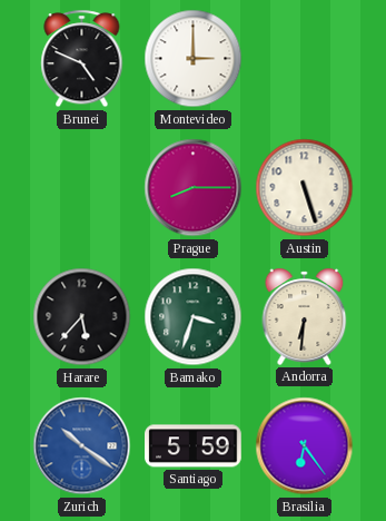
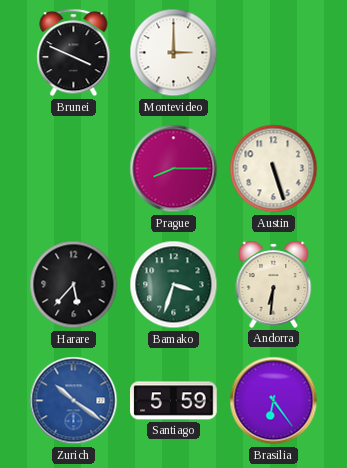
Brunei: 4:49 -> 3:49
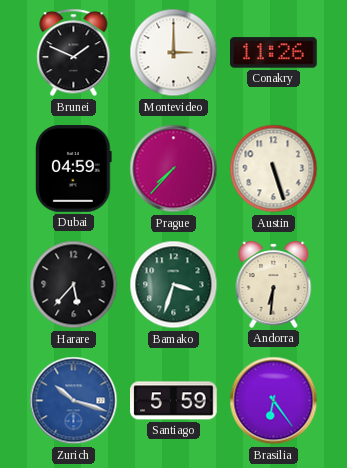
Brunei: 3:49 -> 1:49
Conakry: none -> 11:26
Dubai: none -> 04:59
Prague: 8:15 -> 7:37
Zurich: 10:21 -> 10:18
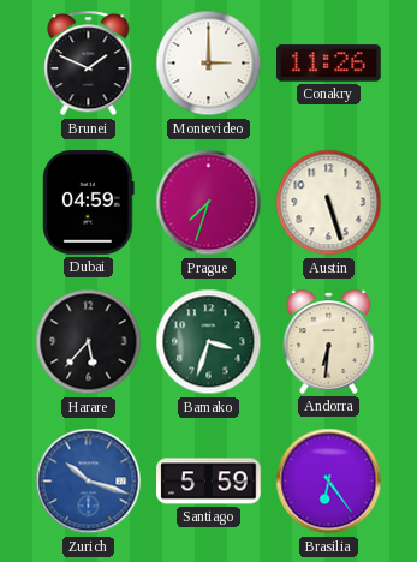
Prague: 7:37 -> 7:33
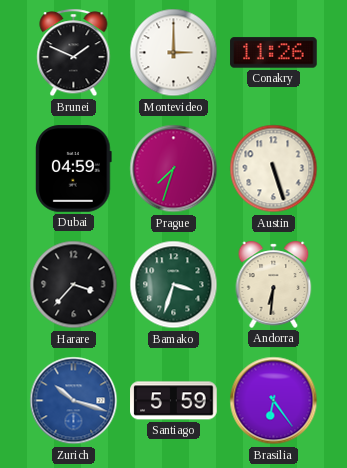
Harare: 5:37 -> 3:37
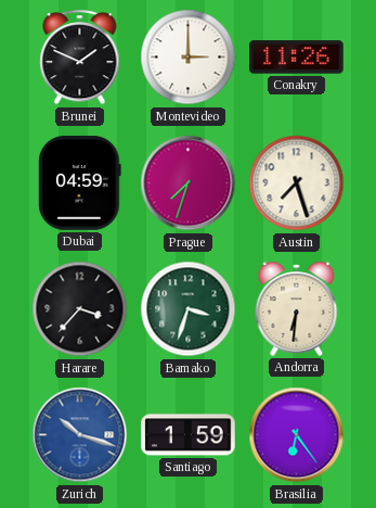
Austin: 5:27 -> 7:27
Santiago: 5:59 -> 1:59
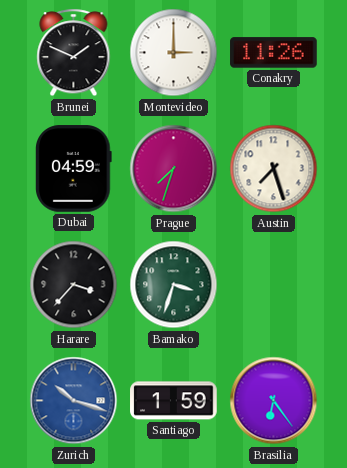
Andorra: 6:31 -> none
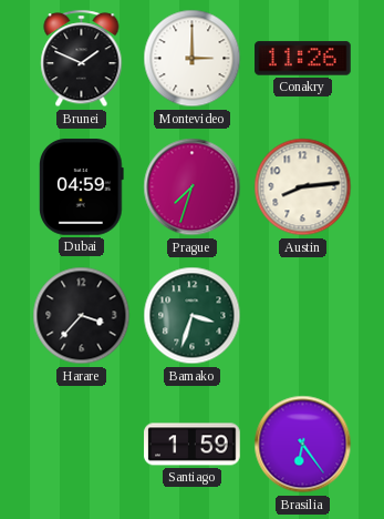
Austin: 7:27 -> 8:14
Zurich: 10:18 -> none
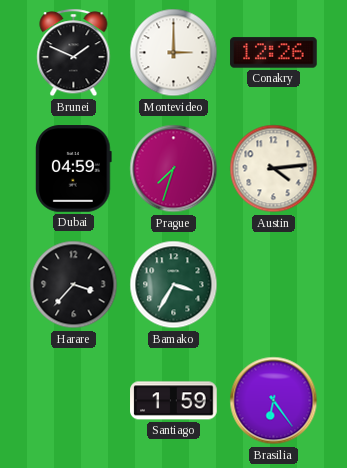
Conakry: 11:26 -> 12:26
Austin: 8:14 -> 4:14
Bamako: 3:33 -> 3:35
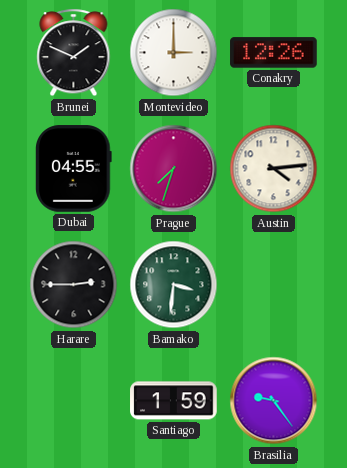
Dubai: 04:59 -> 04:55
Harare: 3:37 -> 2:45
Bamako: 3:35 -> 3:31
Brasilia: 6:24 -> 9:24
